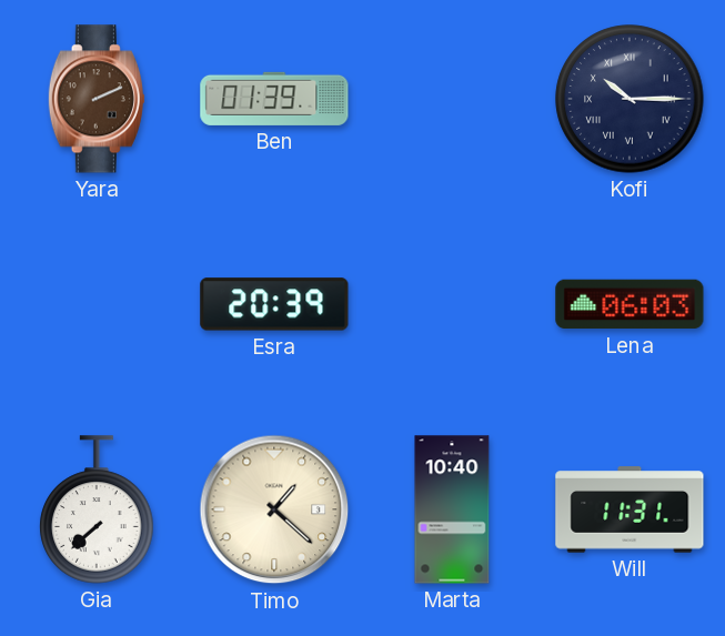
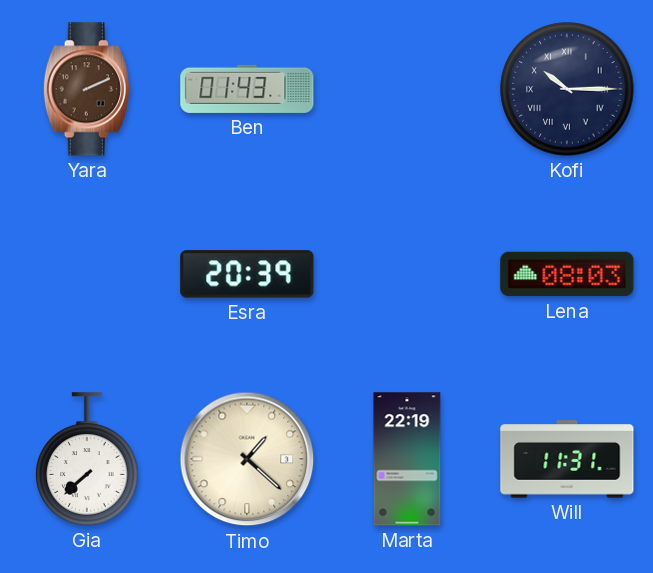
Ben: 01:39 -> 01:43
Lena: 06:03 -> 08:03
Marta: 10:40 -> 22:19
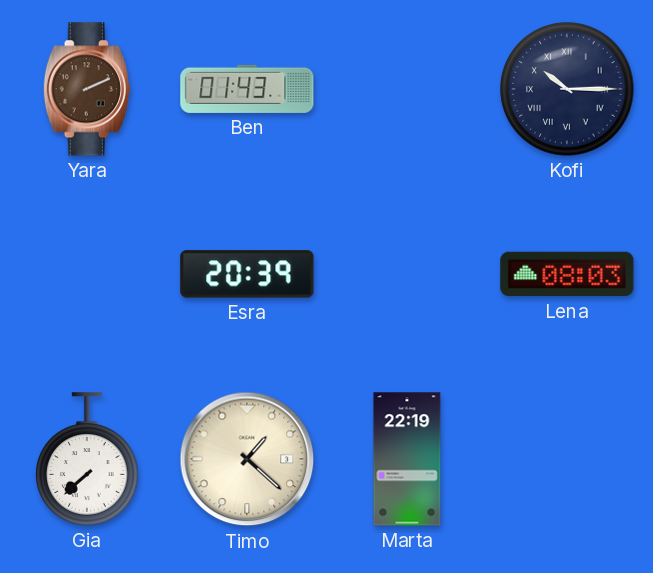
Will: 11:31 -> none
